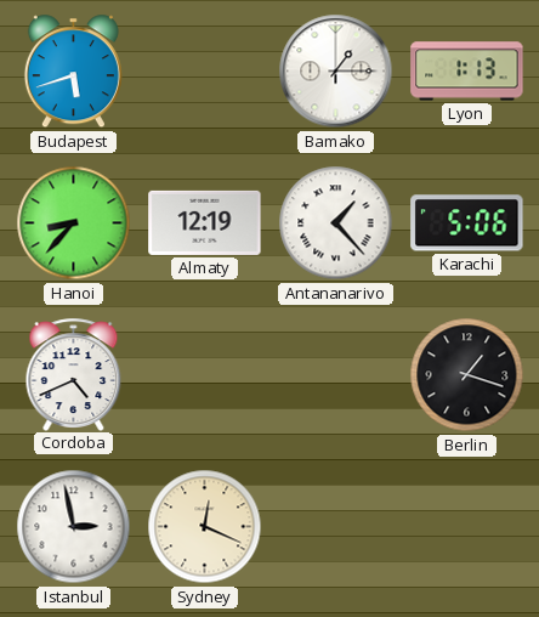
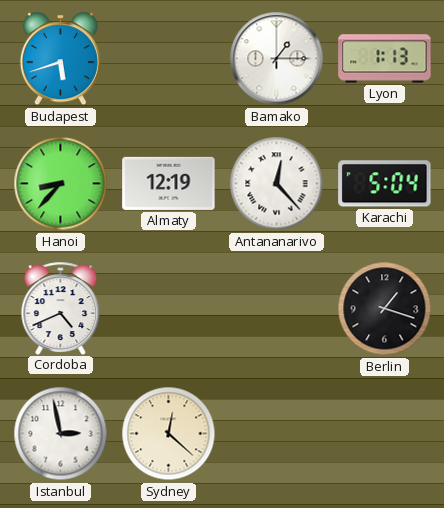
Antananarivo: 1:23 -> 12:23
Karachi: 5:06 -> 5:04
Sydney: 12:19 -> 12:22
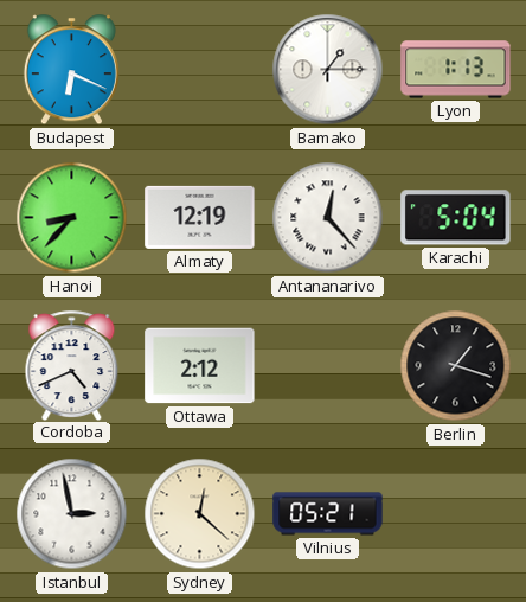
Budapest: 5:42 -> 6:19
Ottawa: none -> 2:12
Vilnius: none -> 05:21
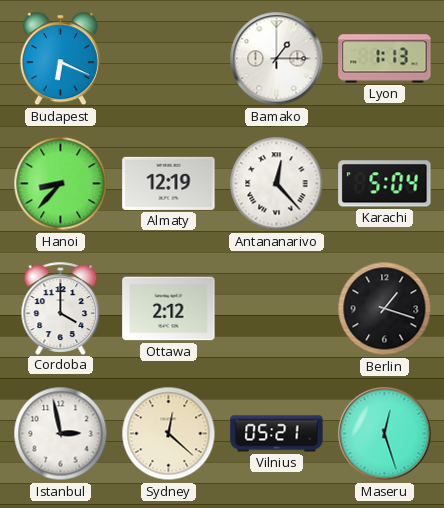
Cordoba: 4:41 -> 4:00
Maseru: none -> 12:27
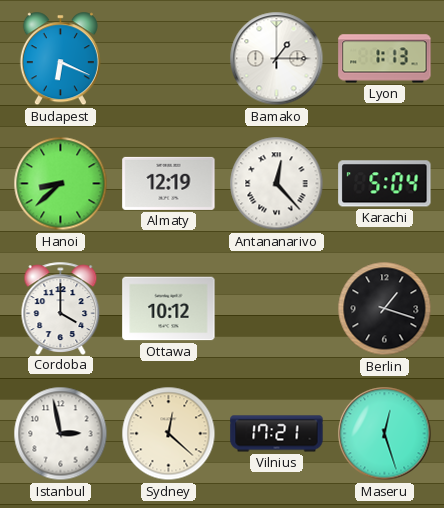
Hanoi: 8:37 -> 8:38
Ottawa: 2:12 -> 10:12
Vilnius: 05:21 -> 17:21
